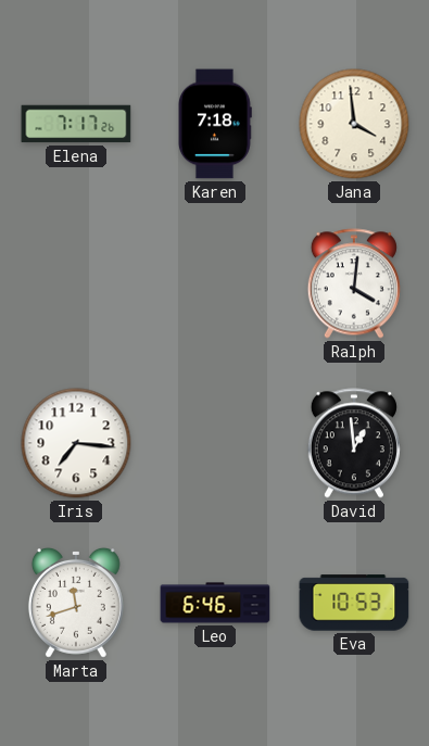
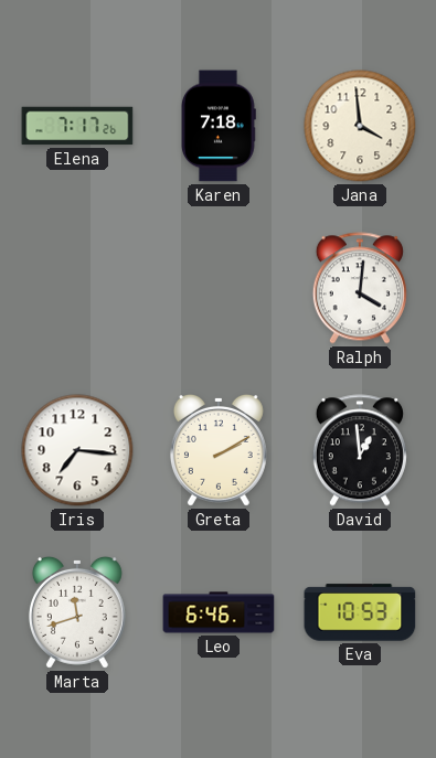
Greta: none -> 2:10
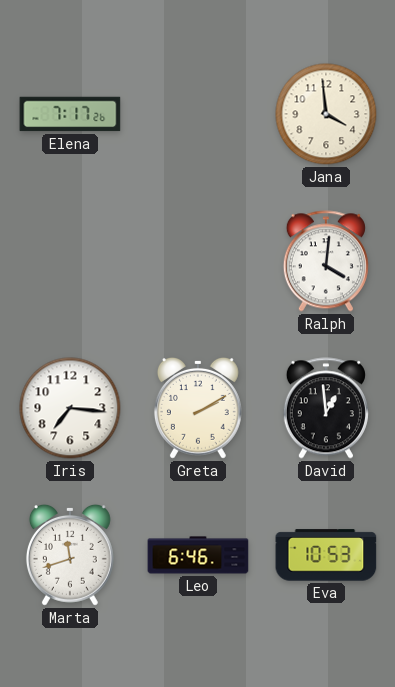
Karen: 7:18 -> none
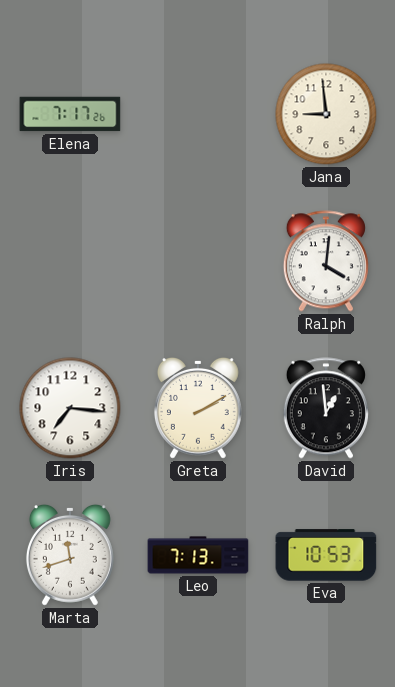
Jana: 3:59 -> 8:59
Leo: 6:46 -> 7:13
